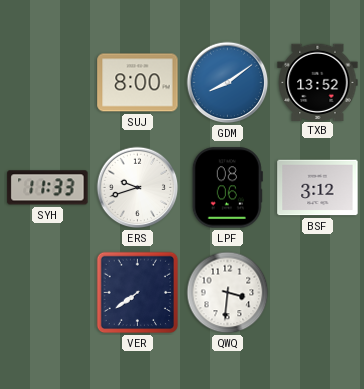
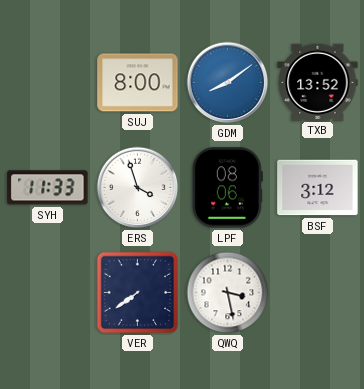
ERS: 9:42 -> 3:57
QWQ: 3:31 -> 3:28
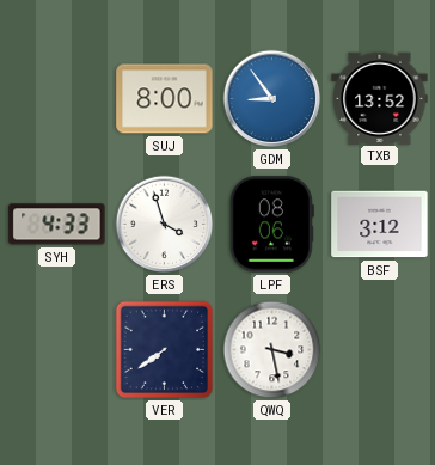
GDM: 8:09 -> 8:54
SYH: 11:33 -> 4:33
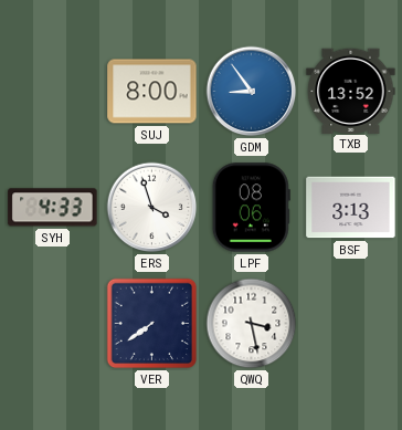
BSF: 3:12 -> 3:13
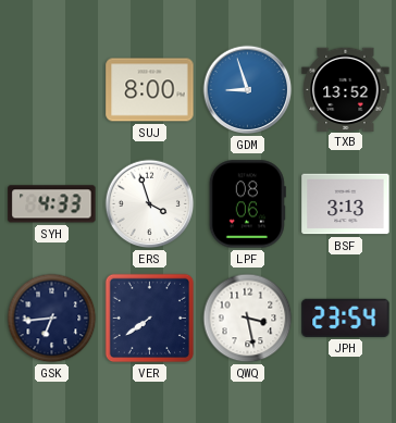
GDM: 8:54 -> 8:57
GSK: none -> 6:44
JPH: none -> 23:54
